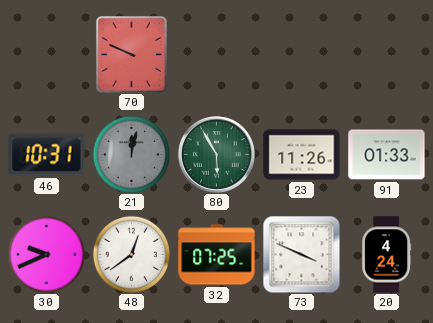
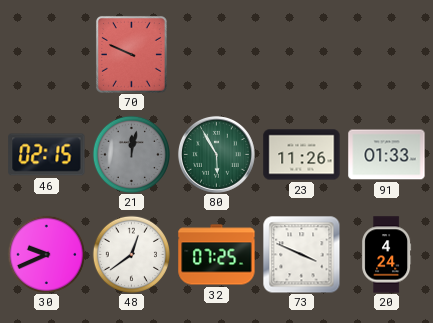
46: 10:31 -> 02:15
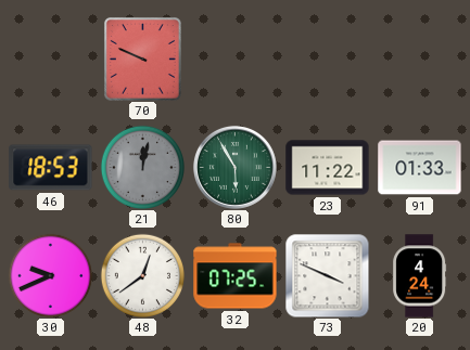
46: 02:15 -> 18:53
23: 11:26 -> 11:22
